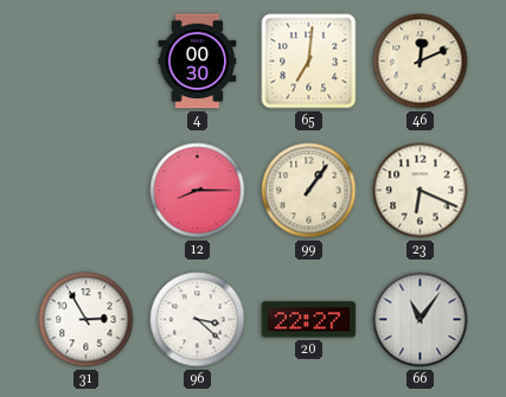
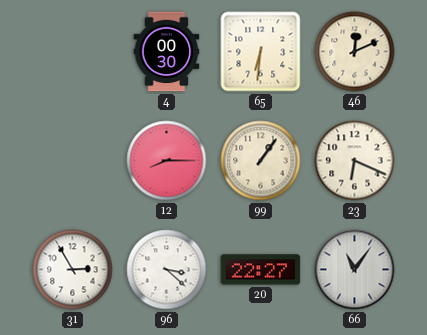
65: 7:01 -> 6:31
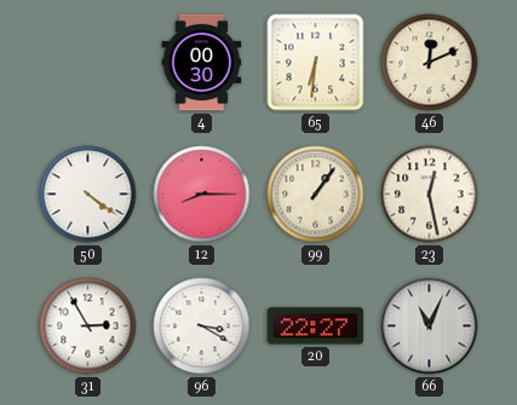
50: none -> 4:21
23: 6:19 -> 12:28
96: 3:22 -> 3:20
66: 11:06 -> 11:04
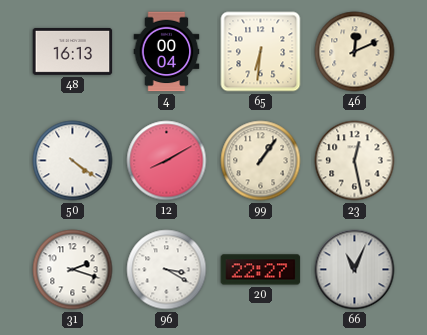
48: none -> 16:13
4: 00:30 -> 00:04
12: 8:15 -> 8:10
31: 2:55 -> 2:18
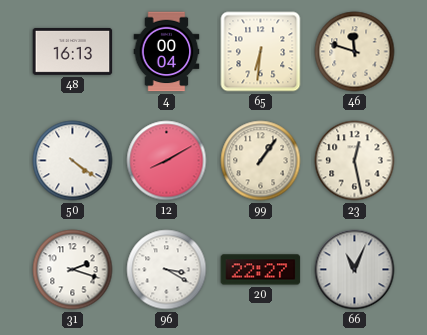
46: 12:11 -> 11:48
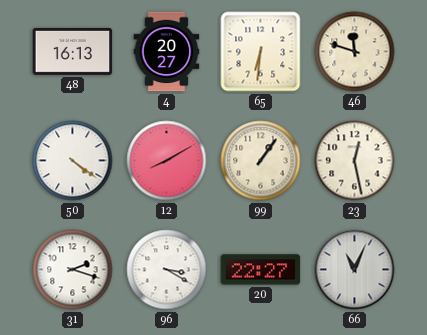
4: 00:04 -> 20:27
